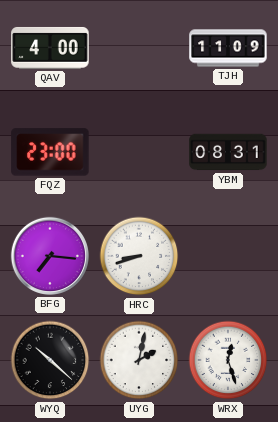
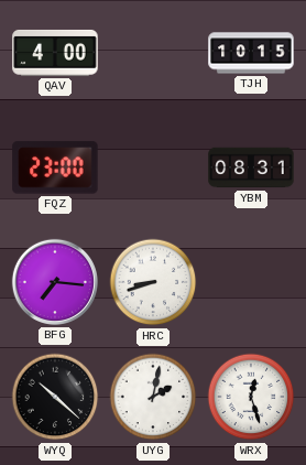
TJH: 11:09 -> 10:15
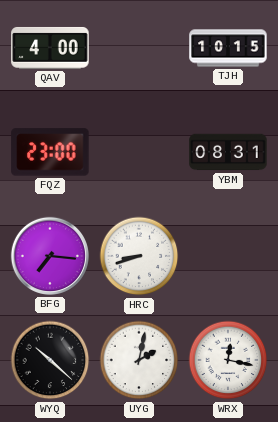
WRX: 12:27 -> 12:17
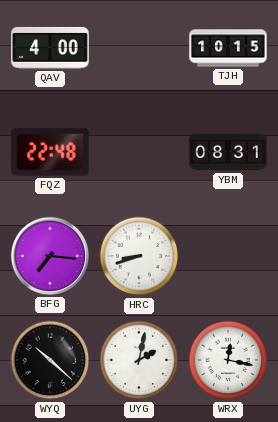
FQZ: 23:00 -> 22:48
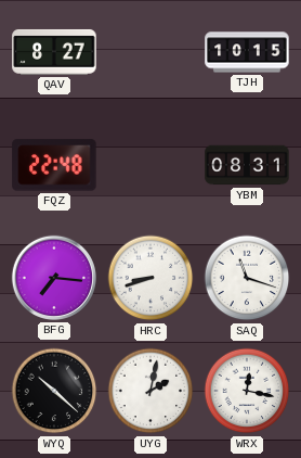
QAV: 4:00 -> 8:27
SAQ: none -> 11:18
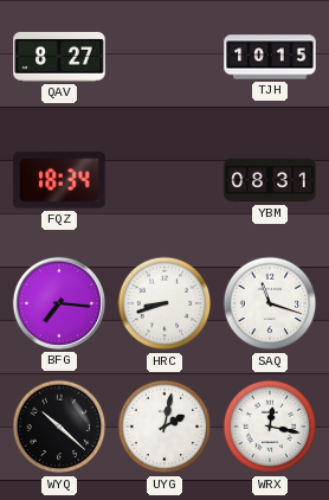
FQZ: 22:48 -> 18:34
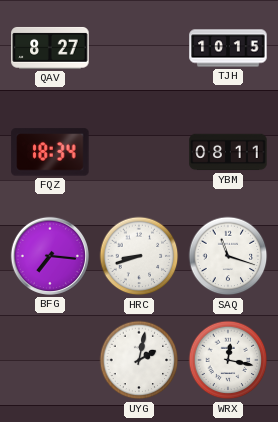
YBM: 08:31 -> 08:11
WYQ: 10:22 -> none
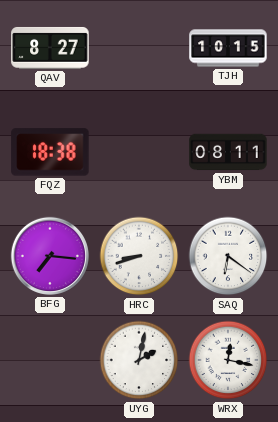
FQZ: 18:34 -> 18:38
SAQ: 11:18 -> 6:21
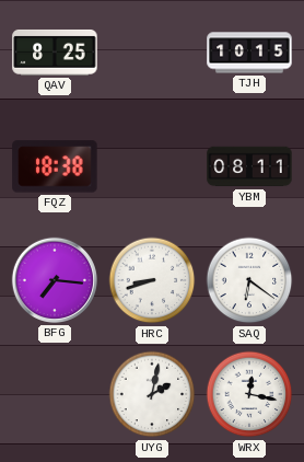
QAV: 8:27 -> 8:25
